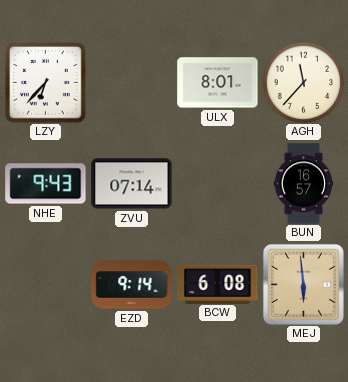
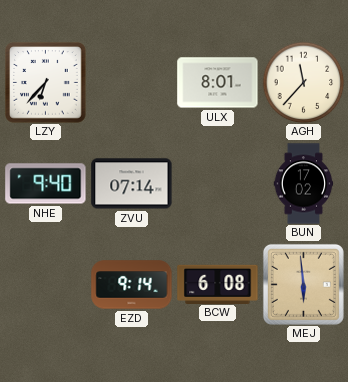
NHE: 9:43 -> 9:40
BUN: 16:57 -> 17:02
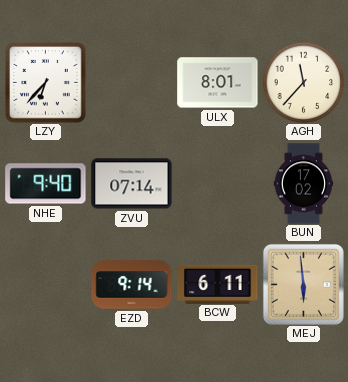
BCW: 6:08 -> 6:11
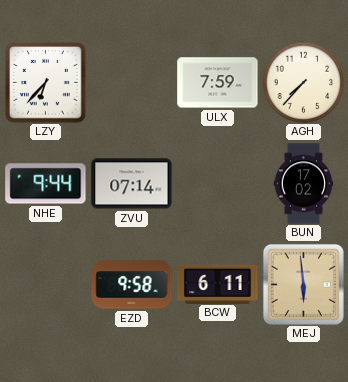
ULX: 8:01 -> 7:59
AGH: 11:37 -> 7:37
NHE: 9:40 -> 9:44
EZD: 9:14 -> 9:58
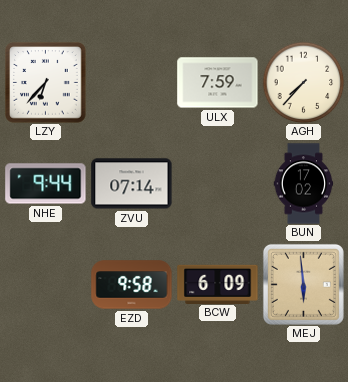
BCW: 6:11 -> 6:09
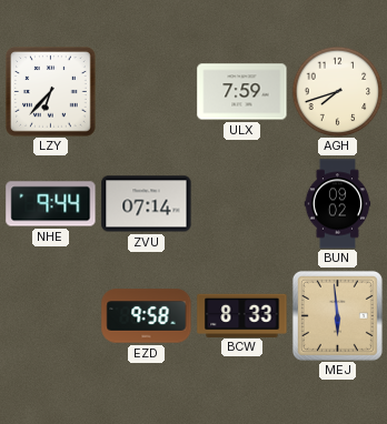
AGH: 7:37 -> 7:42
BUN: 17:02 -> 09:02
BCW: 6:09 -> 8:33
